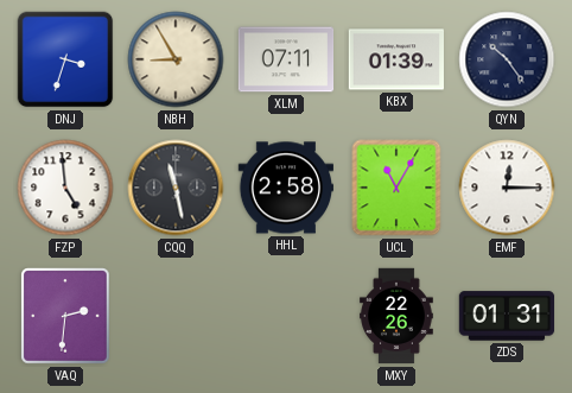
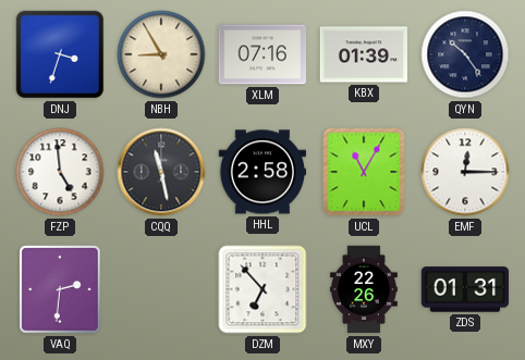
XLM: 07:11 -> 07:16
DZM: none -> 6:53
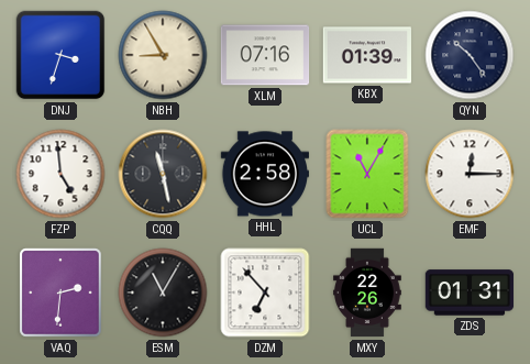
ESM: none -> 11:05
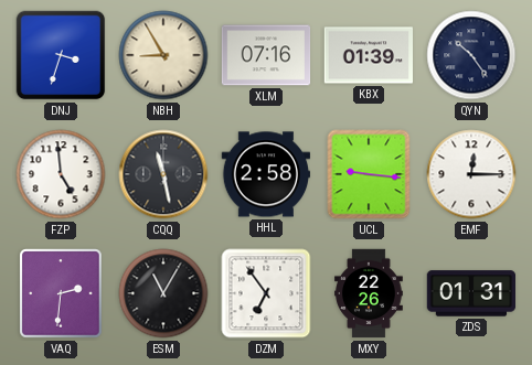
UCL: 11:05 -> 9:16
DZM: 6:53 -> 6:54
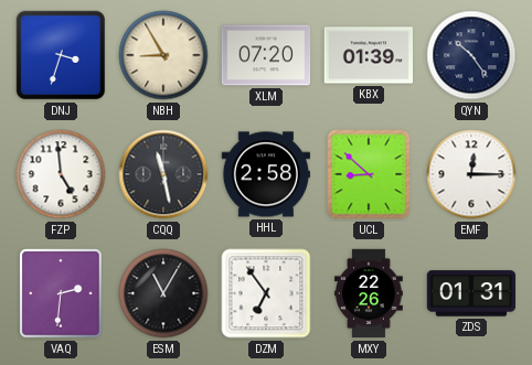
XLM: 07:16 -> 07:20
UCL: 9:16 -> 8:52
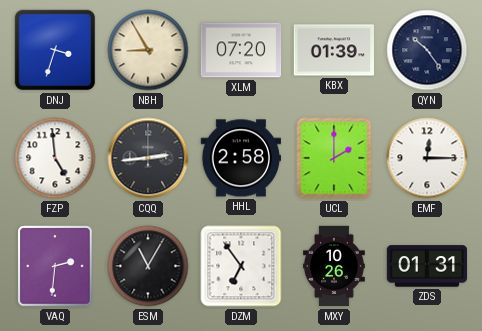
CQQ: 11:28 -> 2:44
UCL: 8:52 -> 2:00
MXY: 22:26 -> 10:26
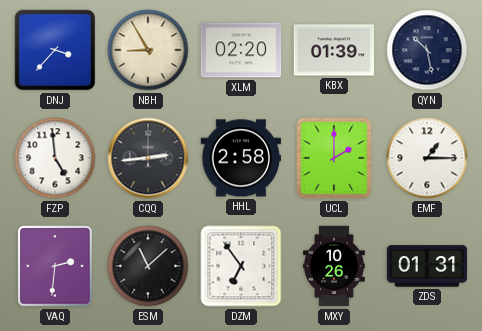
DNJ: 3:33 -> 3:37
XLM: 07:20 -> 02:20
QYN: 10:24 -> 10:28
EMF: 12:15 -> 1:15
ESM: 11:05 -> 11:08
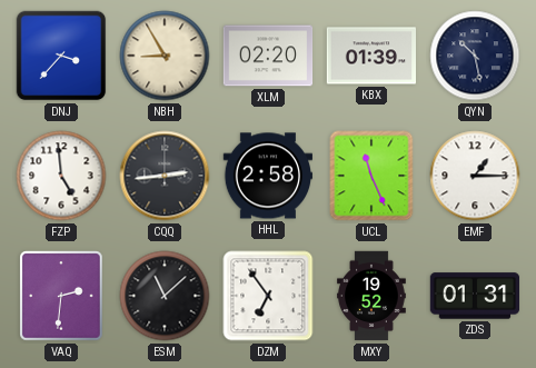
UCL: 2:00 -> 11:26
MXY: 10:26 -> 19:52
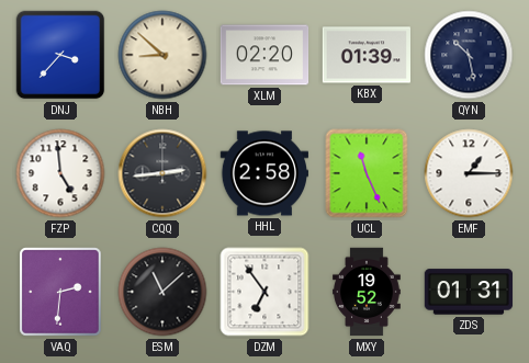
NBH: 8:55 -> 8:52
